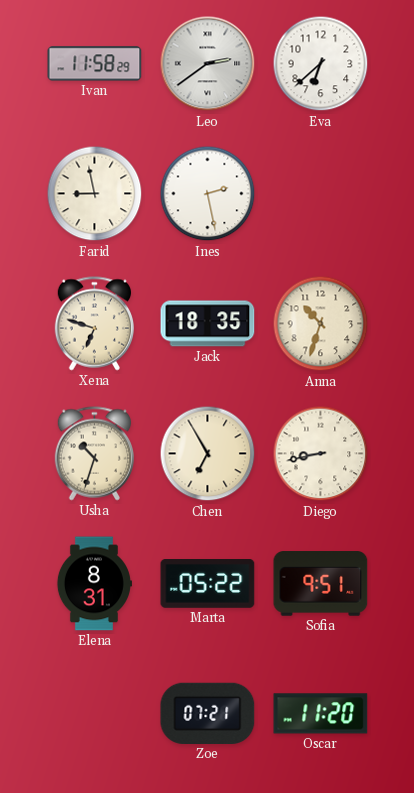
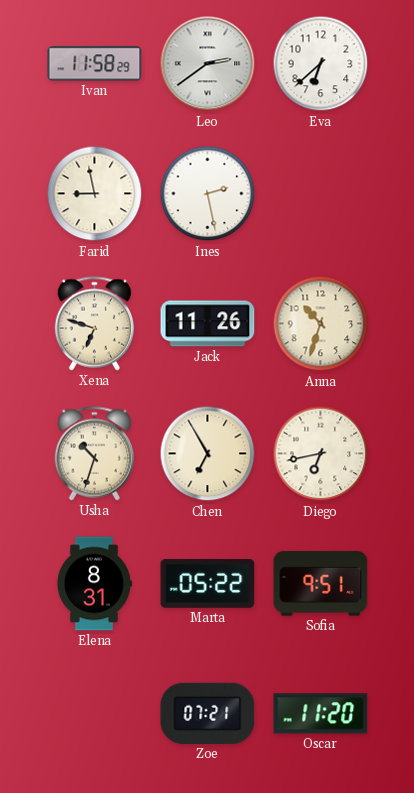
Jack: 18:35 -> 11:26
Diego: 8:43 -> 6:43
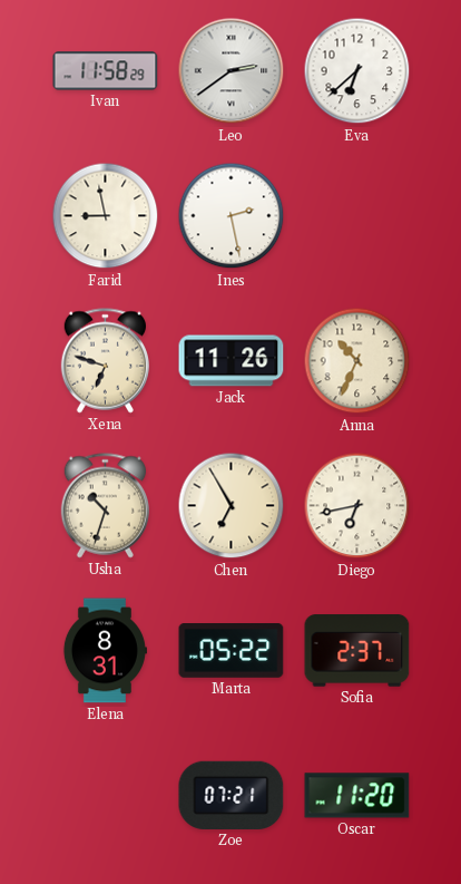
Anna: 10:33 -> 10:34
Sofia: 9:51 -> 2:37
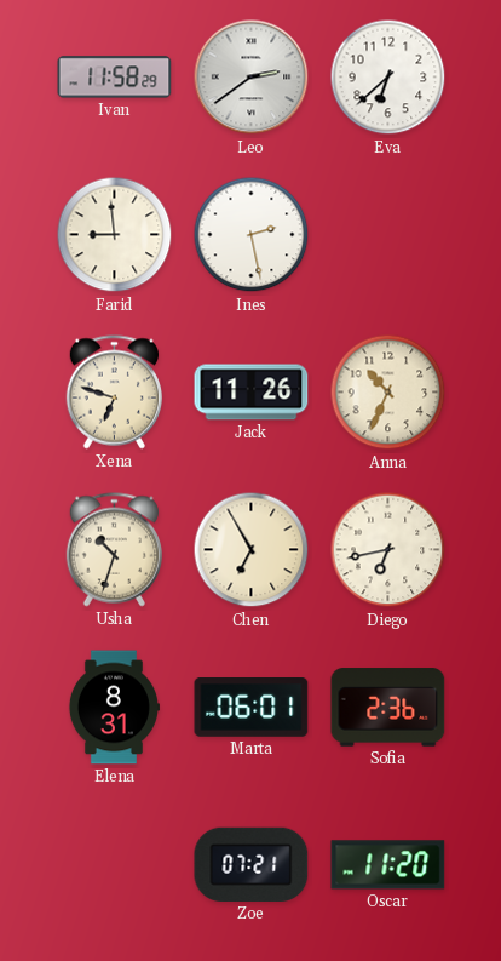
Farid: 8:58 -> 8:59
Marta: 05:22 -> 06:01
Sofia: 2:37 -> 2:36
